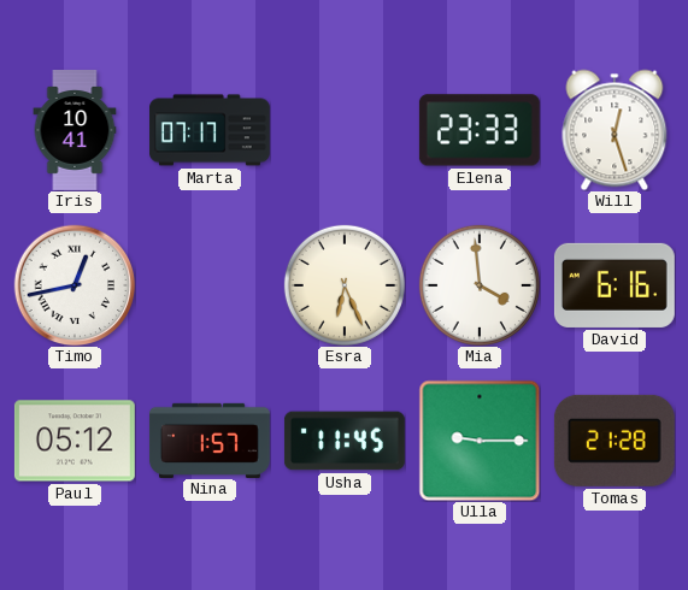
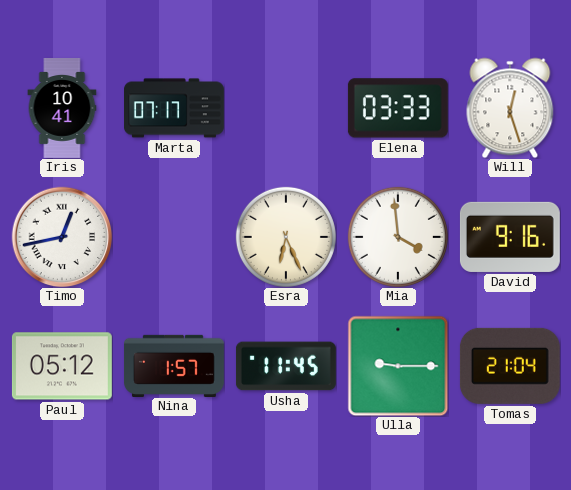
Elena: 23:33 -> 03:33
David: 6:16 -> 9:16
Tomas: 21:28 -> 21:04
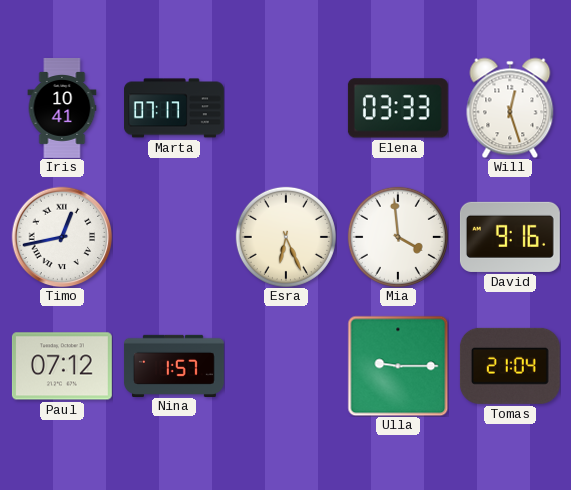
Paul: 05:12 -> 07:12
Usha: 11:45 -> none
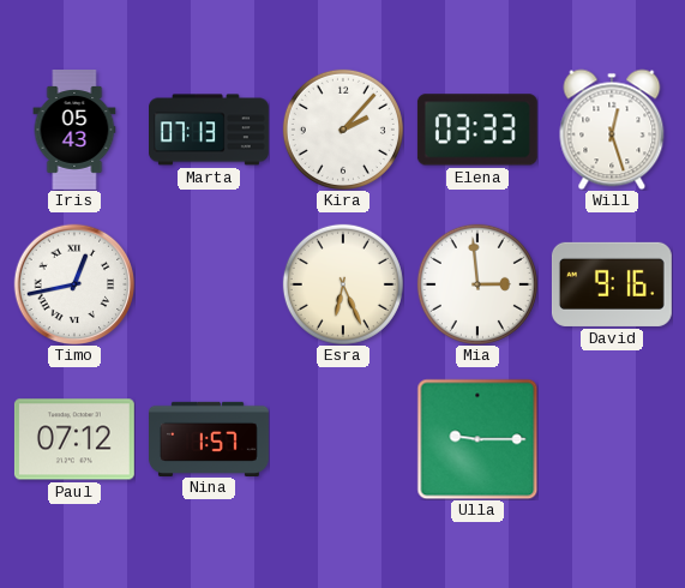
Iris: 10:41 -> 05:43
Marta: 07:17 -> 07:13
Kira: none -> 2:07
Mia: 3:59 -> 2:59
Tomas: 21:04 -> none
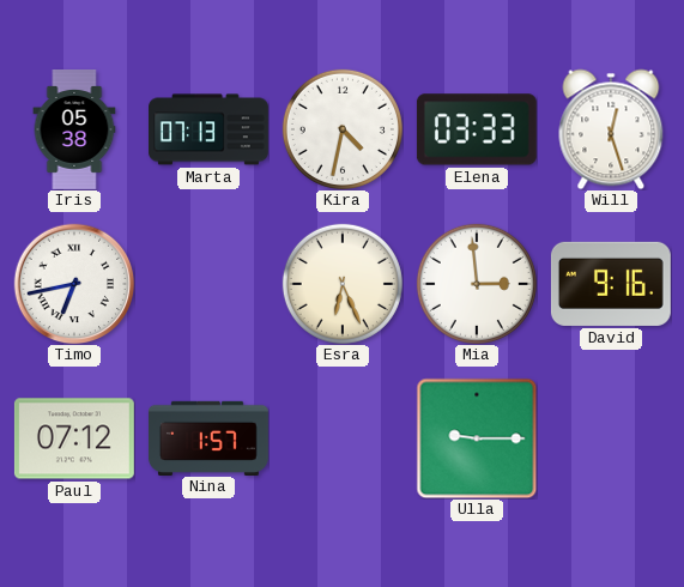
Iris: 05:43 -> 05:38
Kira: 2:07 -> 4:32
Timo: 12:43 -> 6:43
